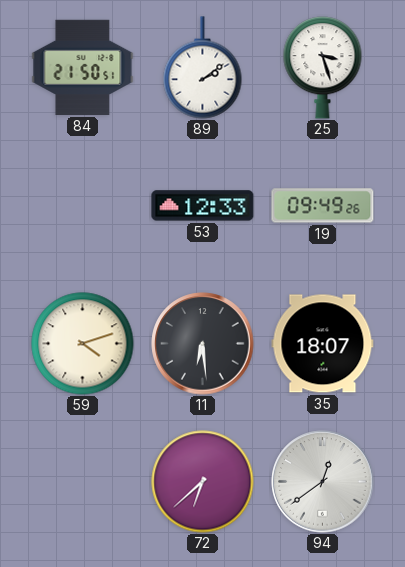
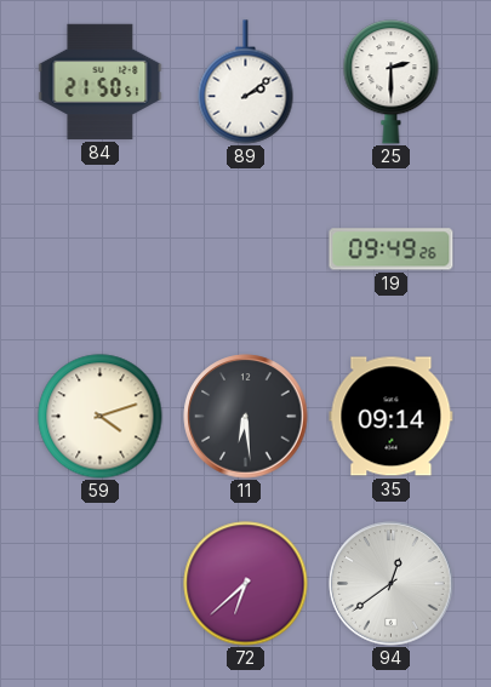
25: 3:27 -> 2:30
53: 12:33 -> none
35: 18:07 -> 09:14
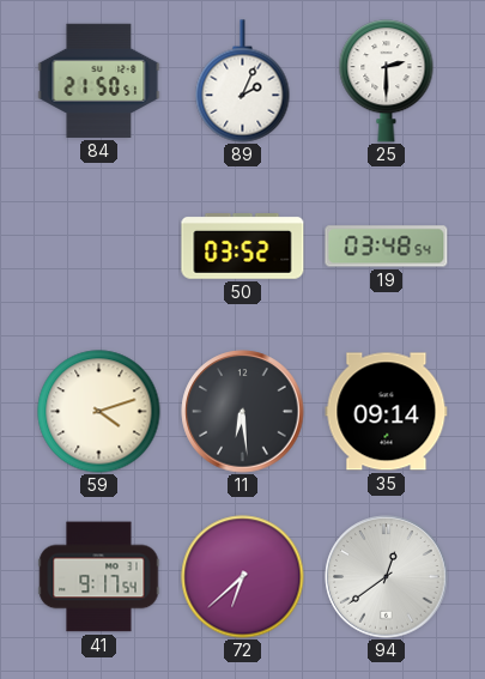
89: 2:09 -> 2:04
50: none -> 03:52
19: 09:49 -> 03:48
41: none -> 9:17
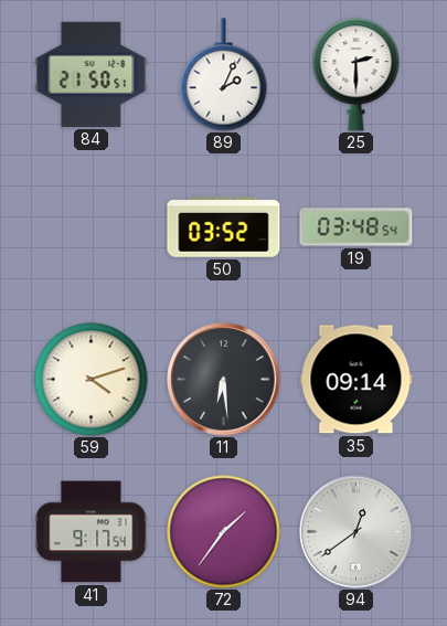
72: 6:38 -> 1:36
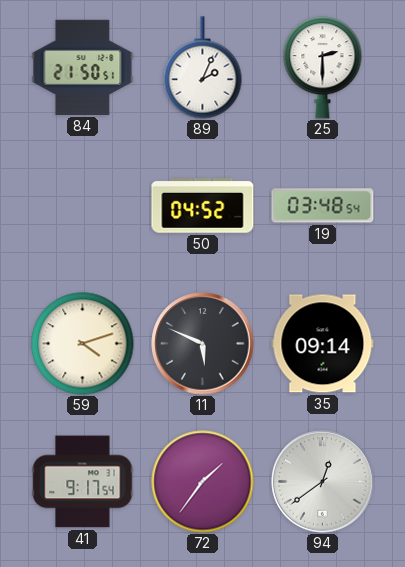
50: 03:52 -> 04:52
11: 6:29 -> 5:49
